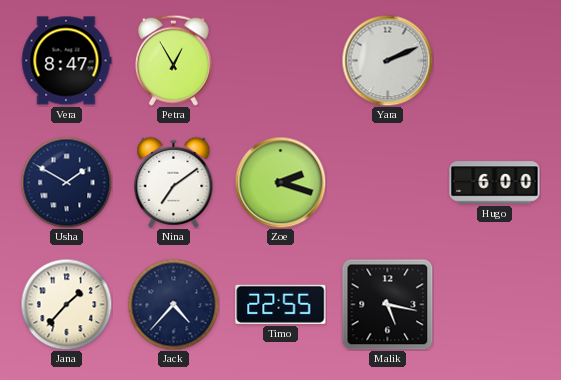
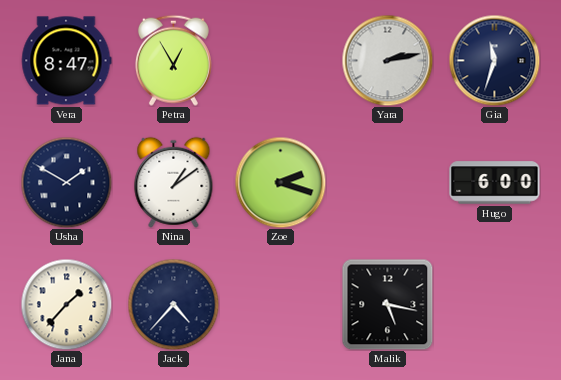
Yara: 2:11 -> 2:13
Gia: none -> 11:33
Nina: 7:09 -> 1:09
Timo: 22:55 -> none
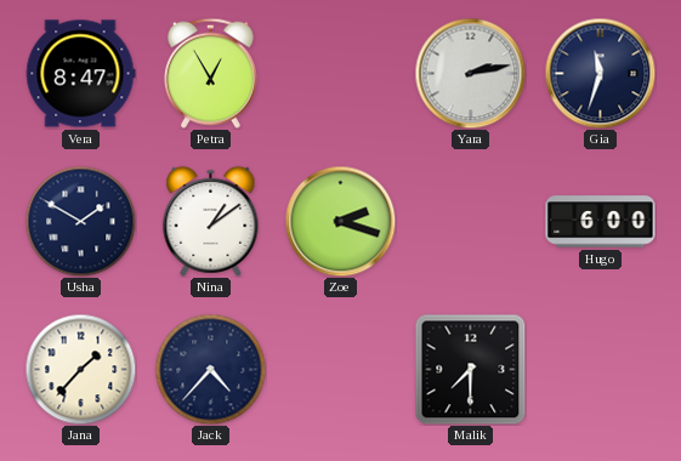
Malik: 5:17 -> 7:30
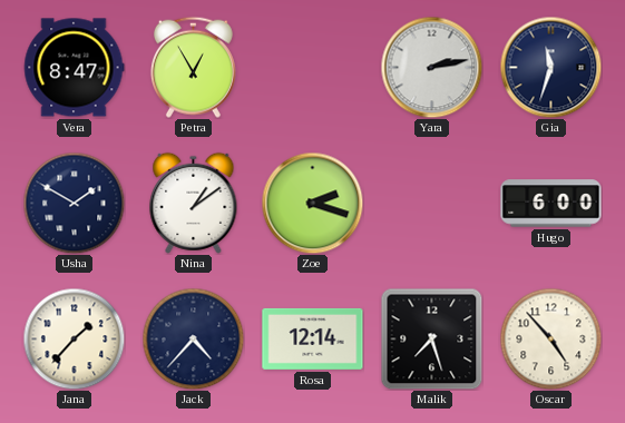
Rosa: none -> 12:14
Malik: 7:30 -> 7:27
Oscar: none -> 4:53
